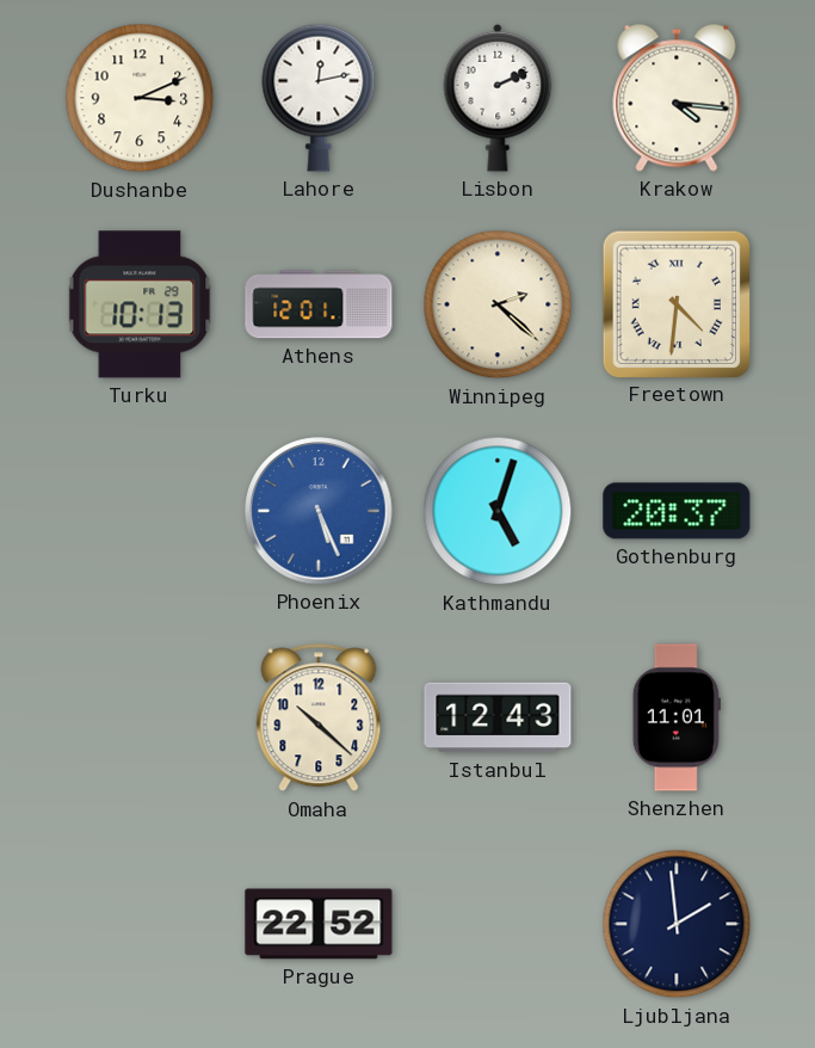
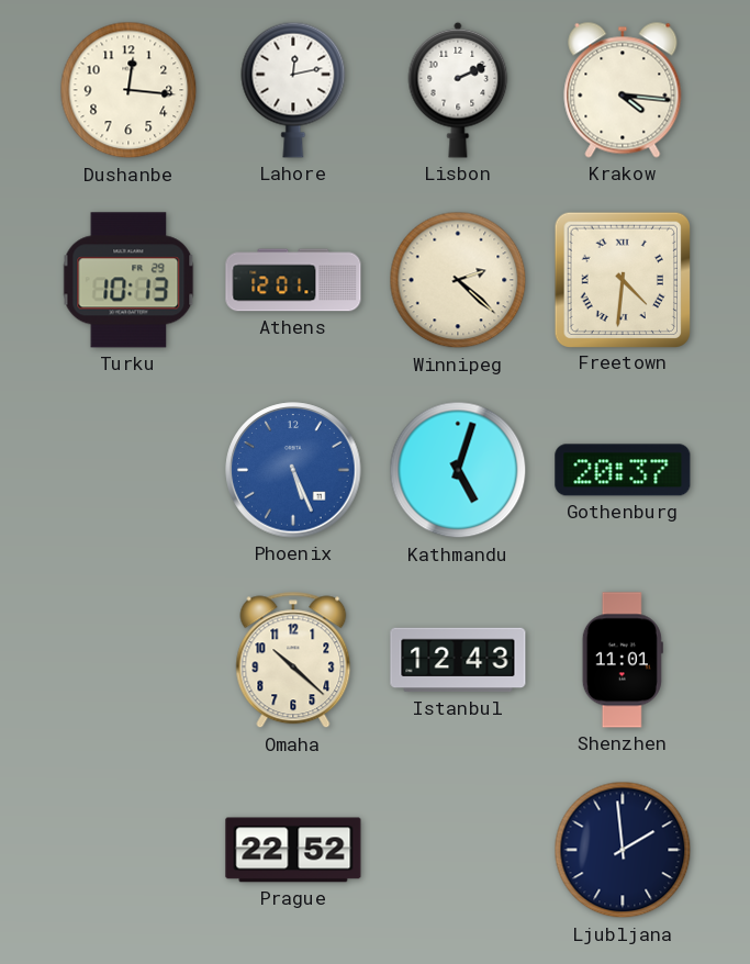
Dushanbe: 3:11 -> 12:16
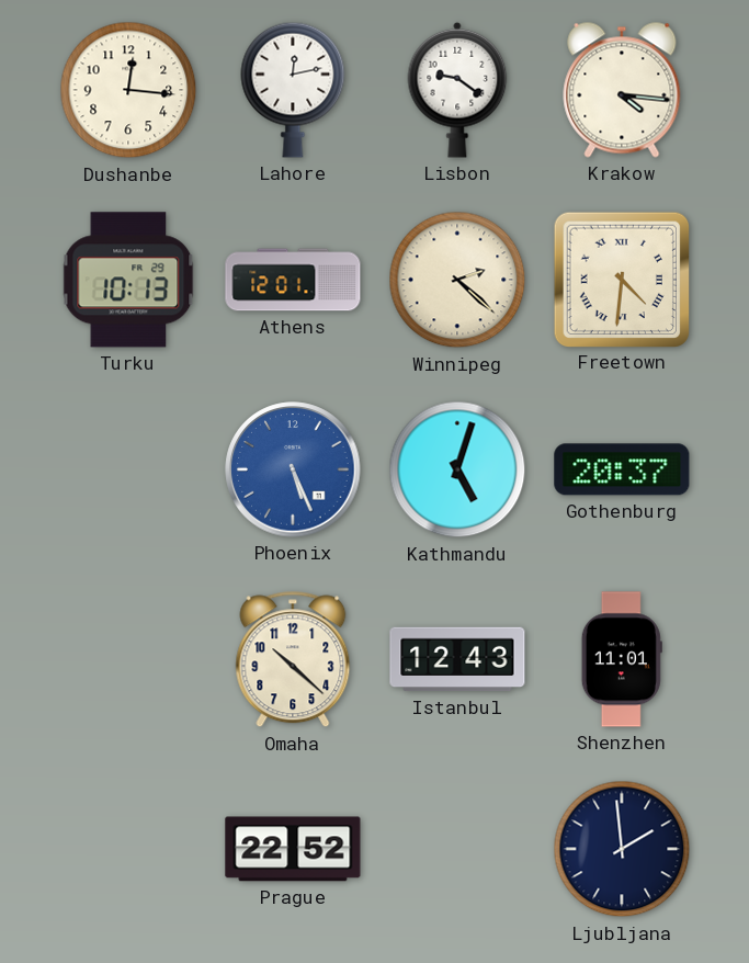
Lisbon: 2:11 -> 9:21
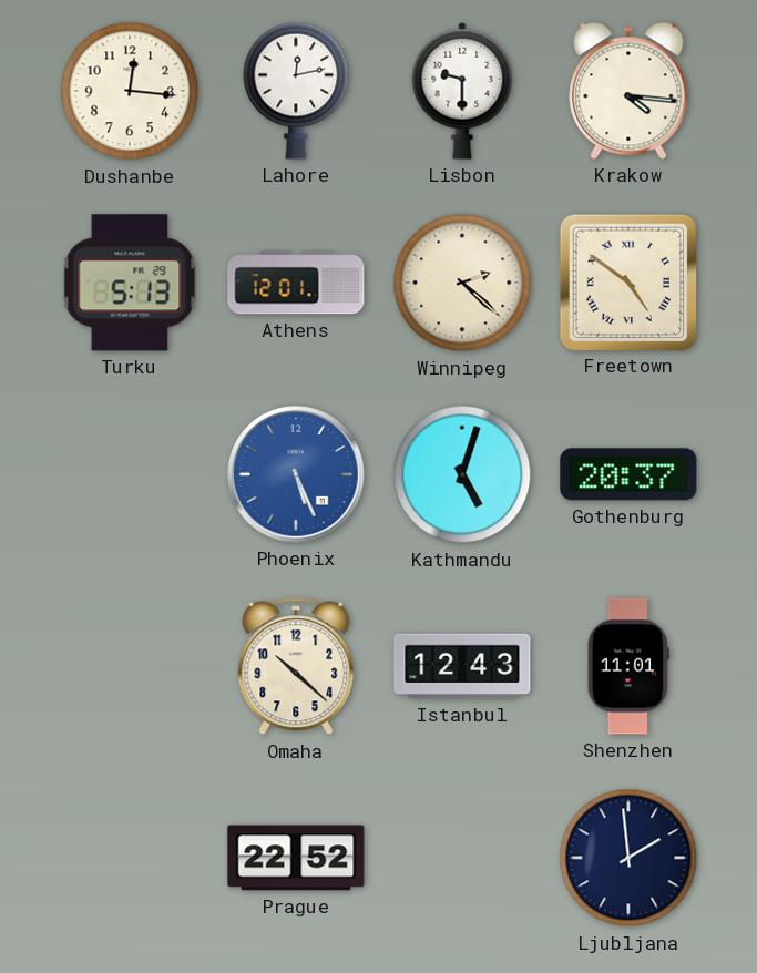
Lisbon: 9:21 -> 9:30
Turku: 10:13 -> 5:13
Freetown: 4:31 -> 4:51
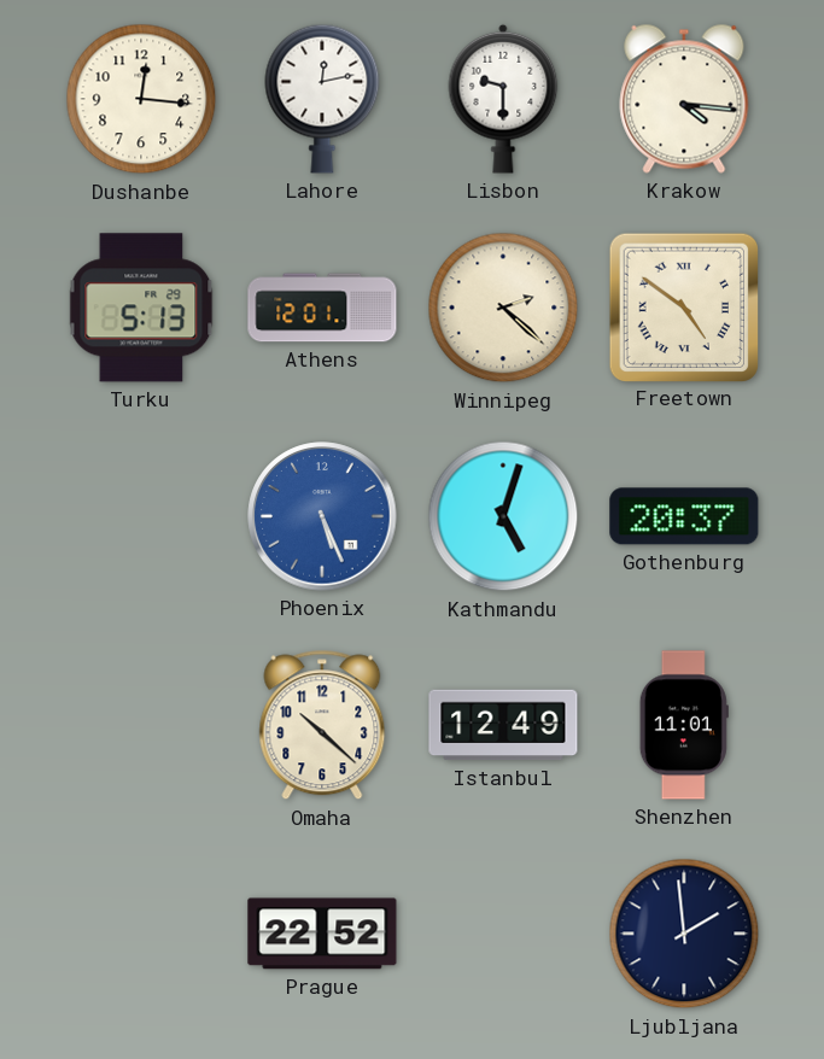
Istanbul: 12:43 -> 12:49
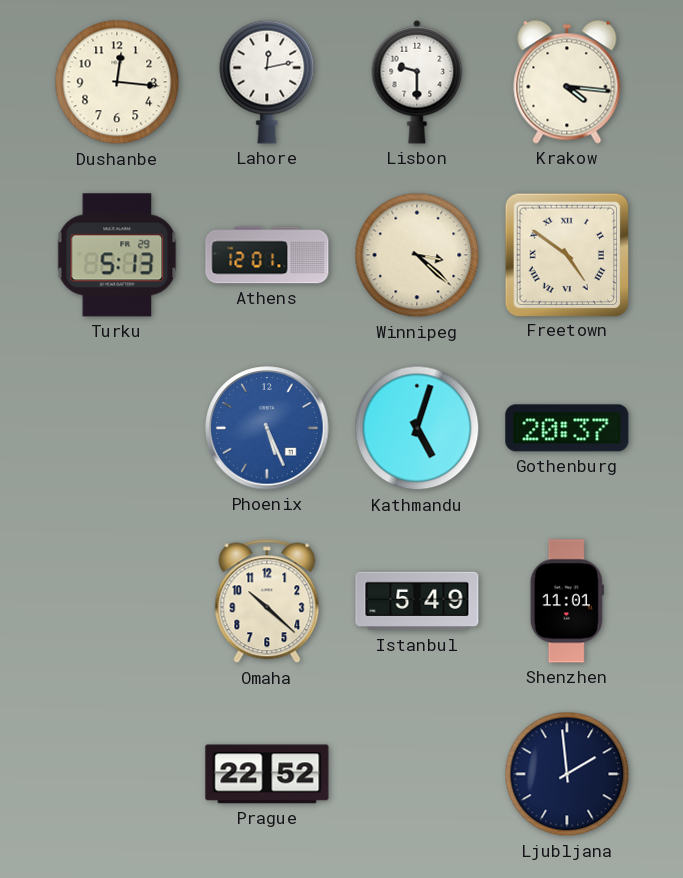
Winnipeg: 2:22 -> 3:22
Istanbul: 12:49 -> 5:49
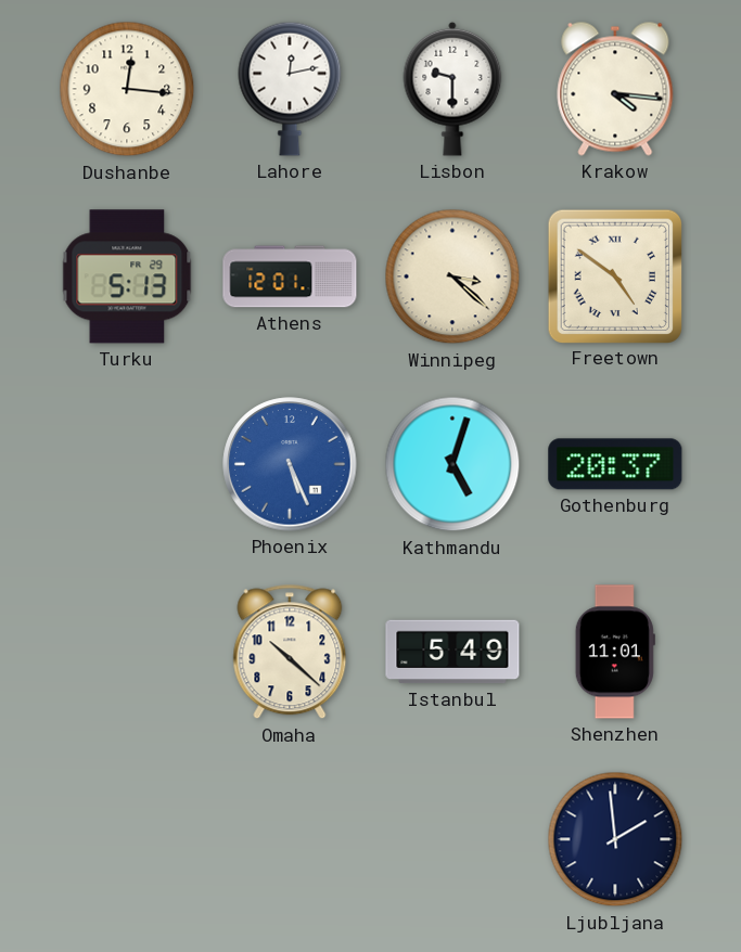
Prague: 22:52 -> none
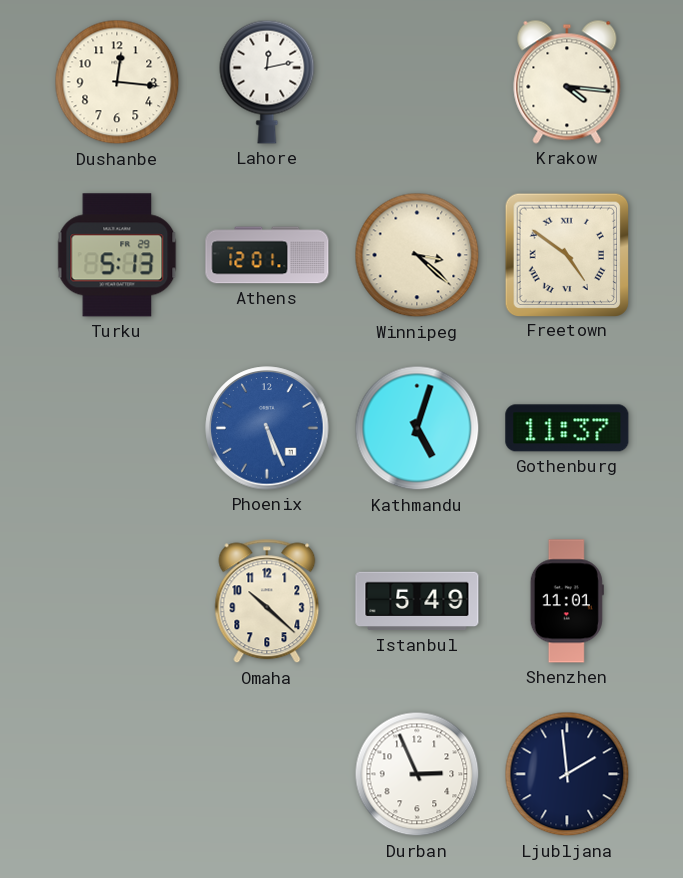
Lisbon: 9:30 -> none
Gothenburg: 20:37 -> 11:37
Durban: none -> 2:56
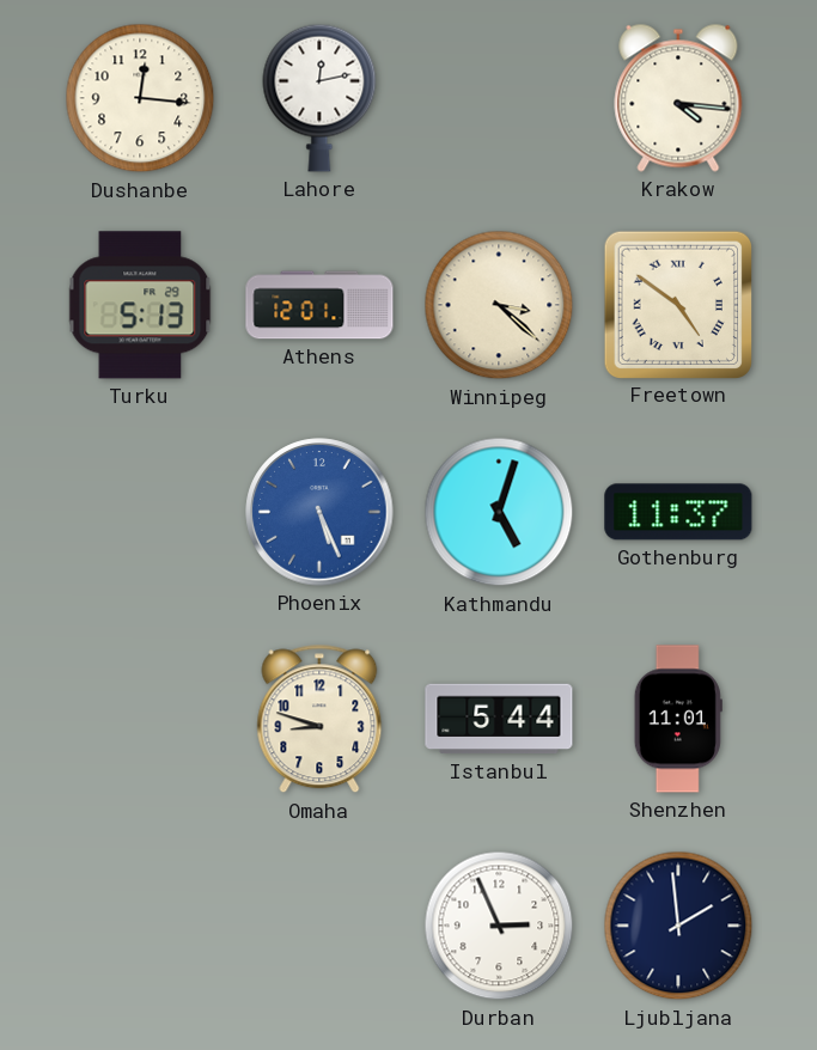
Omaha: 10:22 -> 8:48
Istanbul: 5:49 -> 5:44
